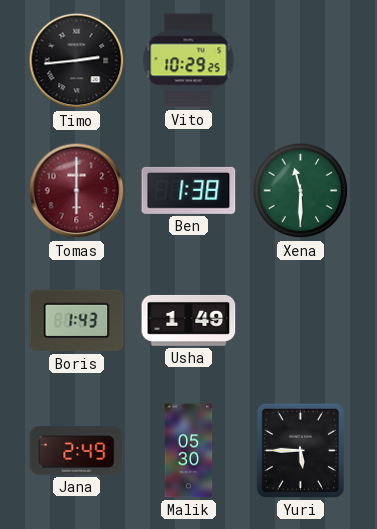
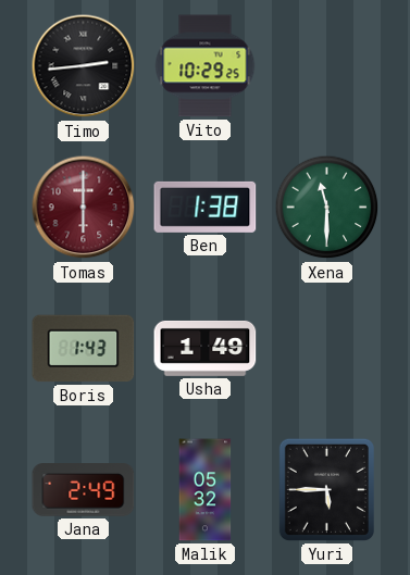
Malik: 05:30 -> 05:32
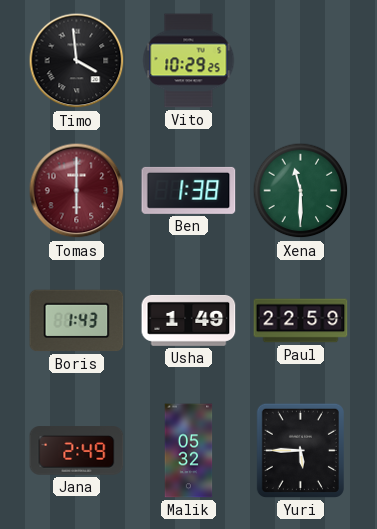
Timo: 2:44 -> 3:59
Paul: none -> 22:59
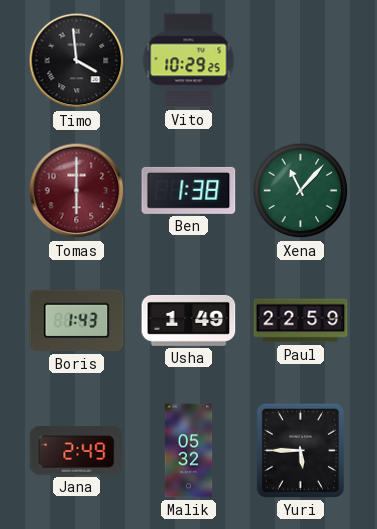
Xena: 11:30 -> 11:07
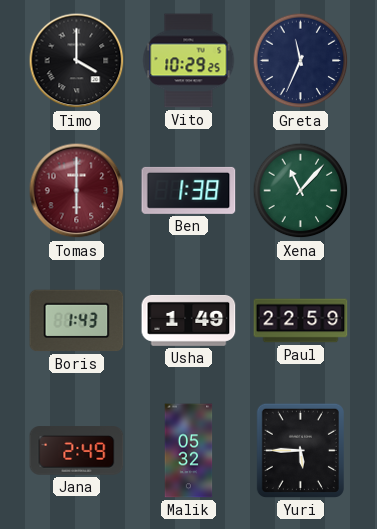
Timo: 3:59 -> 4:00
Greta: none -> 11:34
